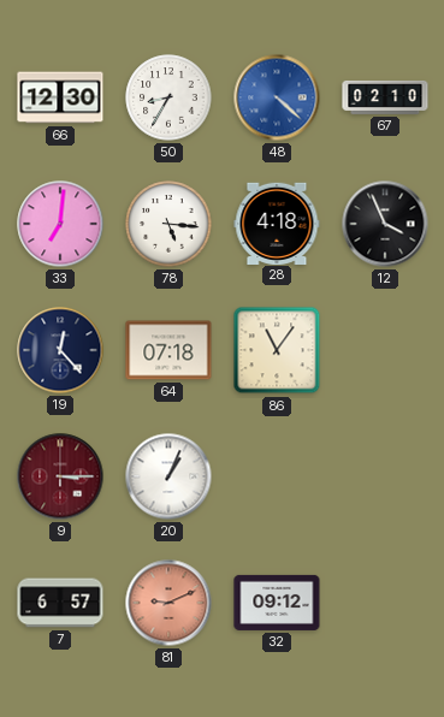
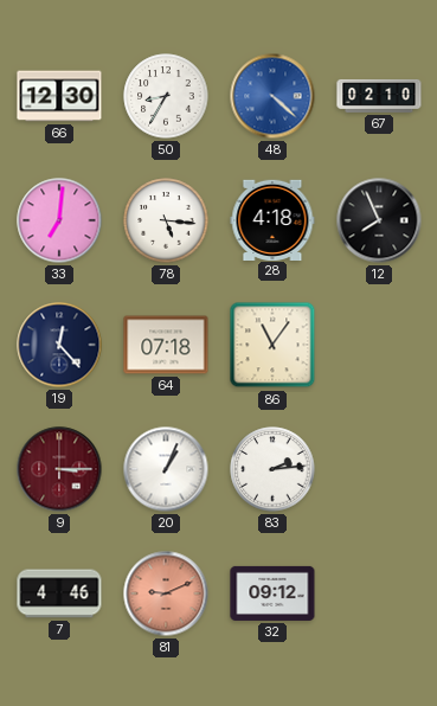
12: 3:56 -> 7:56
83: none -> 2:14
7: 6:57 -> 4:46
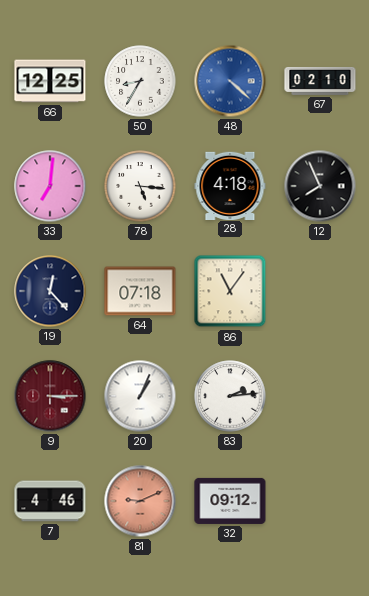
66: 12:30 -> 12:25
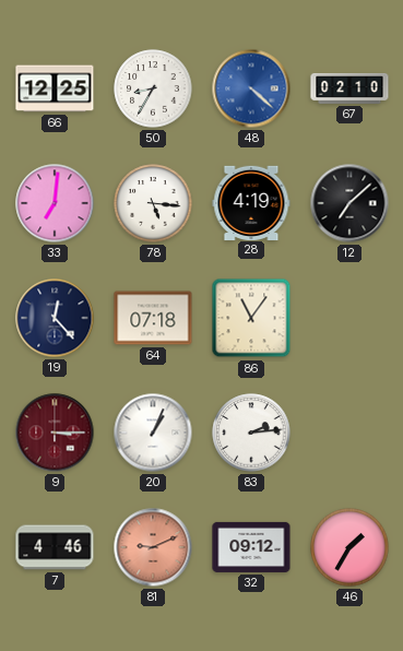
28: 4:18 -> 4:19
12: 7:56 -> 7:08
46: none -> 1:35
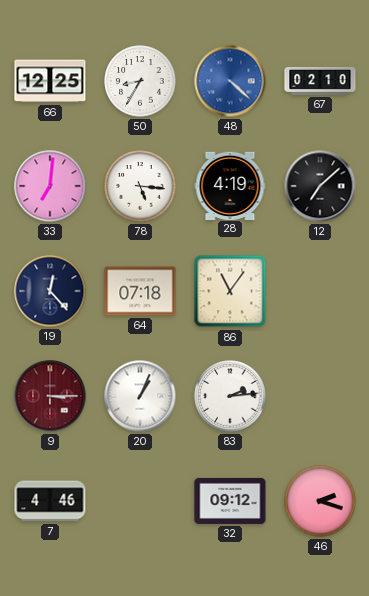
81: 9:11 -> none
46: 1:35 -> 2:18
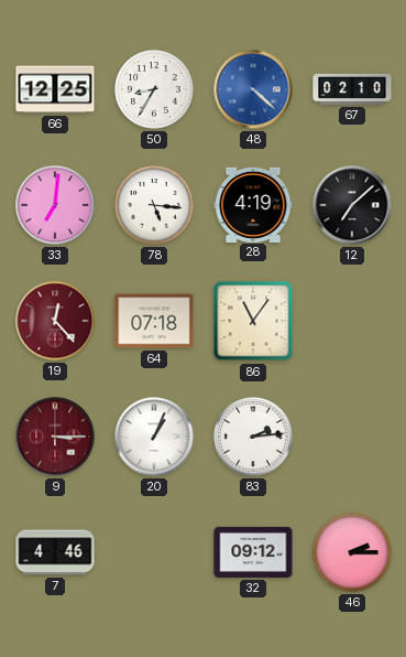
19 dial: navy -> burgundy
46: 2:18 -> 2:15
